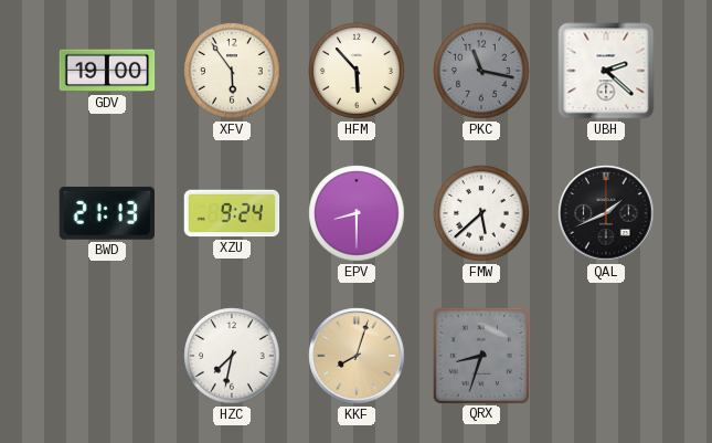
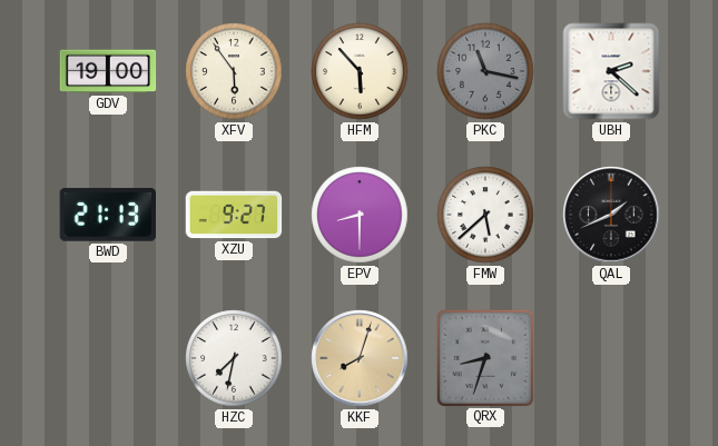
XZU: 9:24 -> 9:27
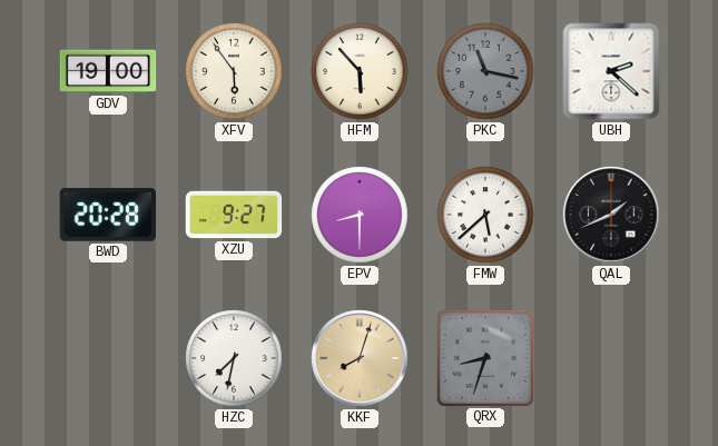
BWD: 21:13 -> 20:28
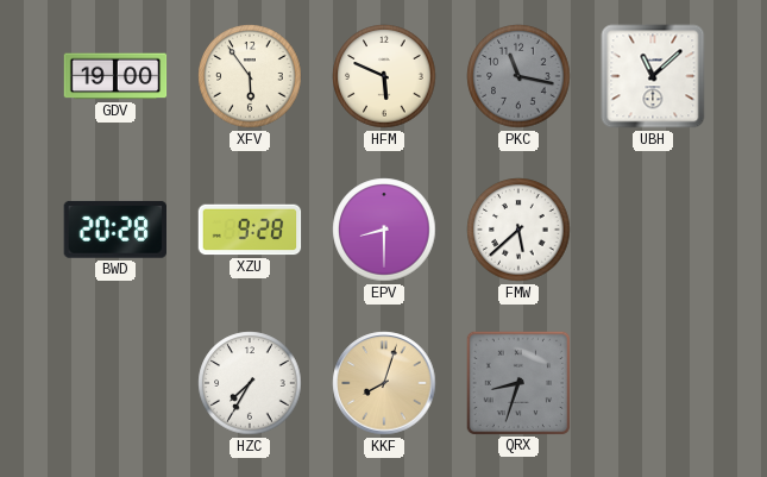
HFM: 5:53 -> 5:49
UBH: 2:22 -> 11:08
XZU: 9:27 -> 9:28
QAL: 1:41 -> none
HZC: 7:32 -> 7:35
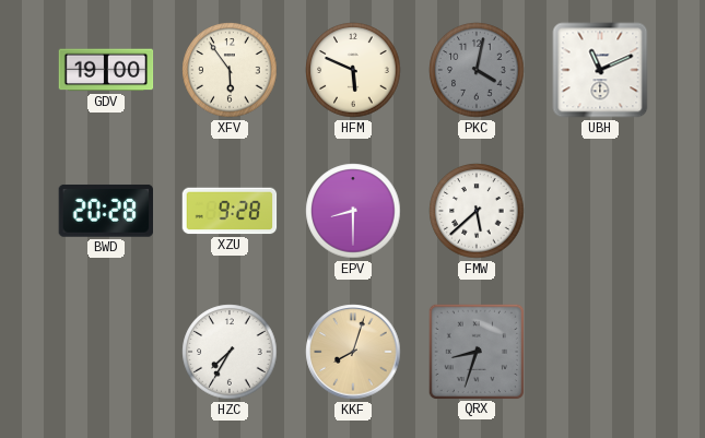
PKC: 11:17 -> 4:02
UBH: 11:08 -> 11:11
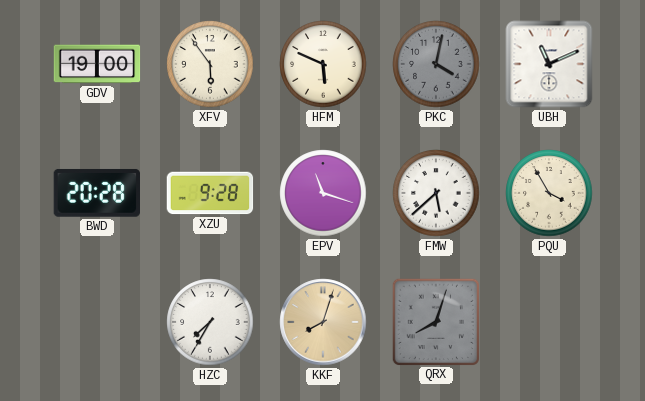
EPV: 8:30 -> 11:18
PQU: none -> 3:55
QRX: 8:33 -> 8:03
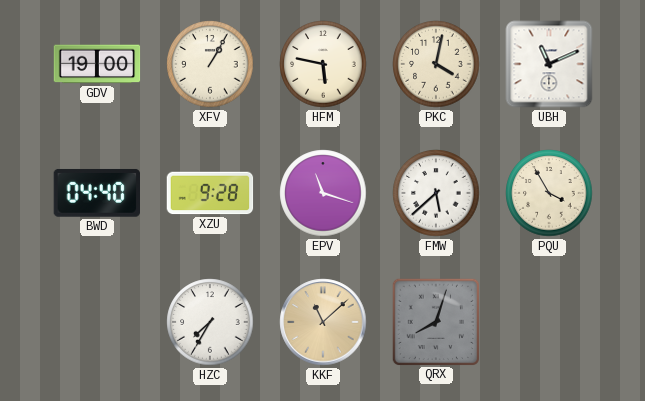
XFV: 5:54 -> 1:05
HFM: 5:49 -> 5:47
PKC dial: grey -> cream
BWD: 20:28 -> 04:40
KKF: 8:03 -> 11:08
